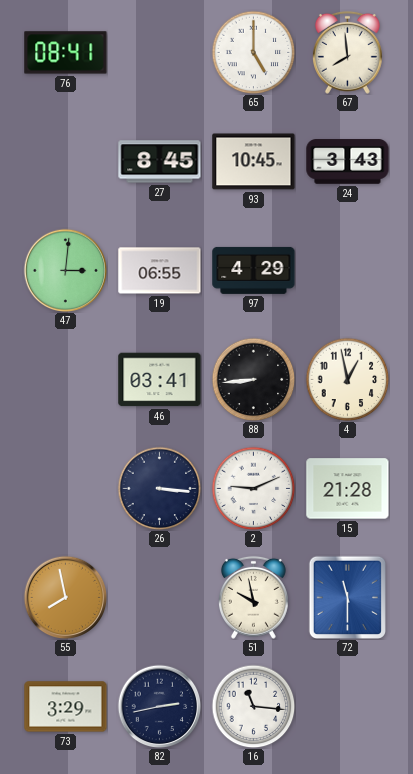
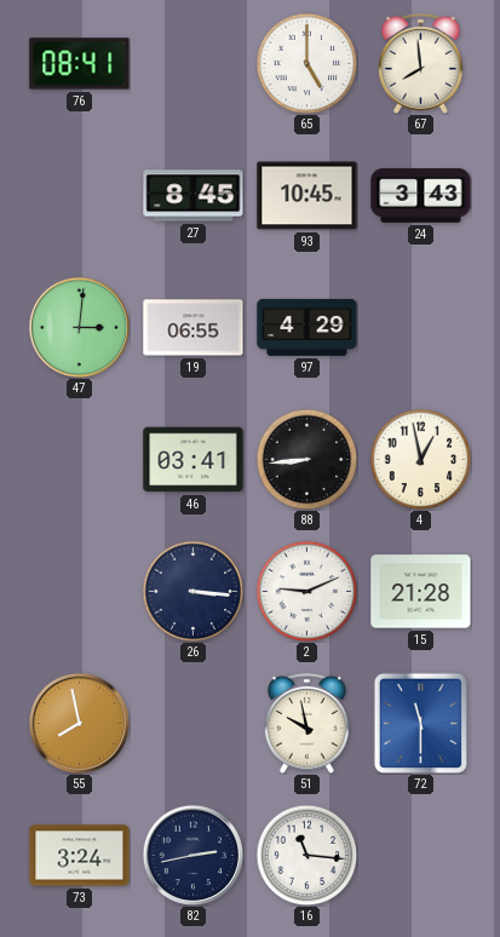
73: 3:29 -> 3:24
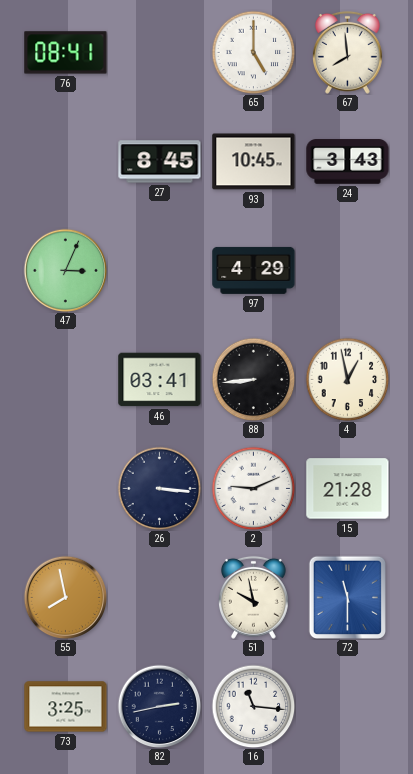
47: 3:01 -> 3:04
19: 06:55 -> none
73: 3:24 -> 3:25
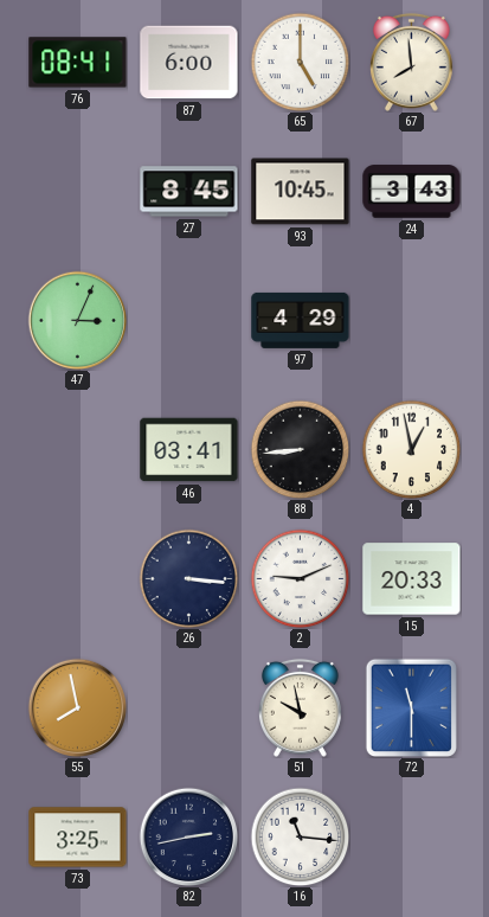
87: none -> 6:00
15: 21:28 -> 20:33
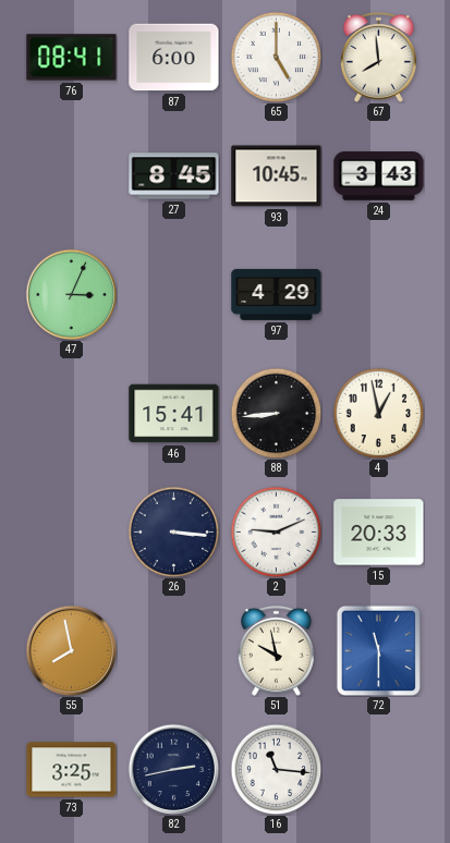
46: 03:41 -> 15:41
